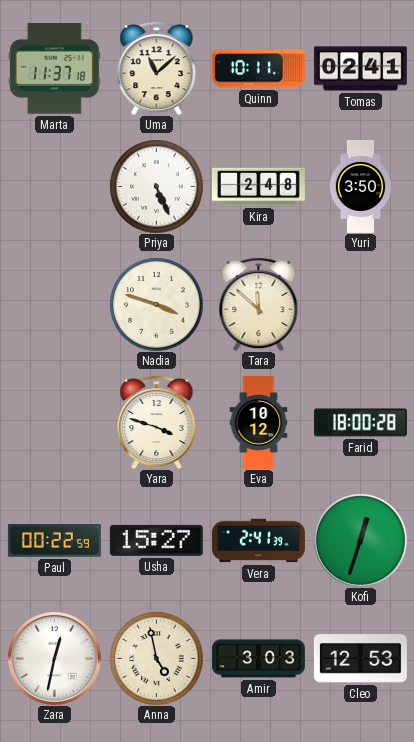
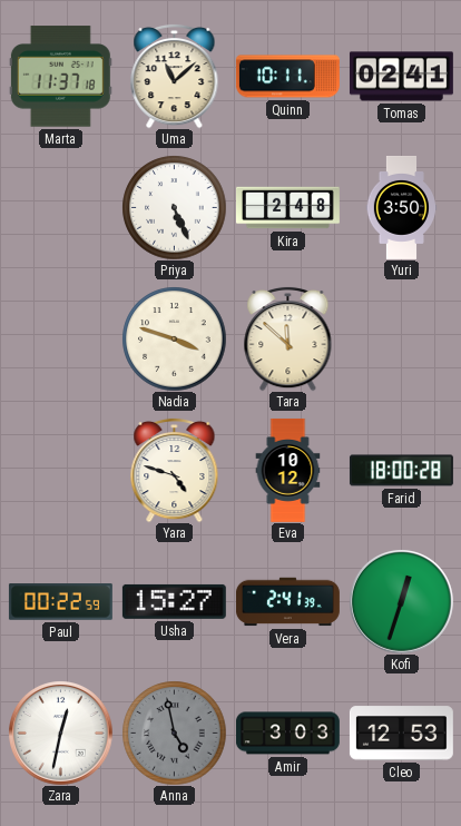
Yara: 3:48 -> 4:48
Anna dial: cream -> grey
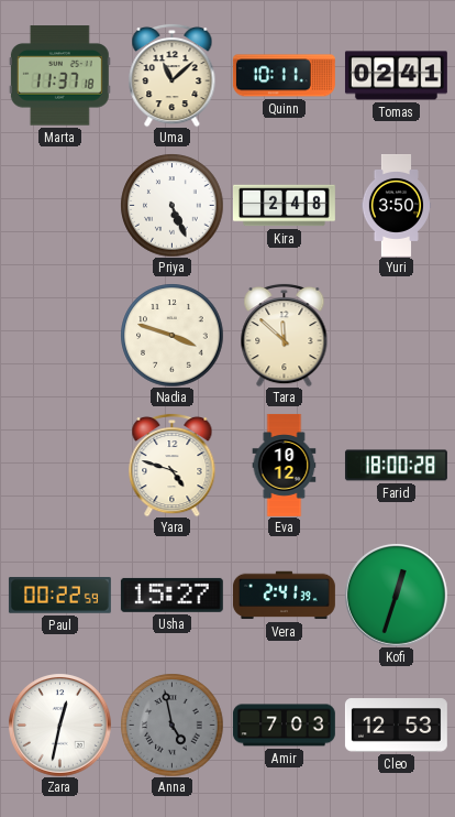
Amir: 3:03 -> 7:03
